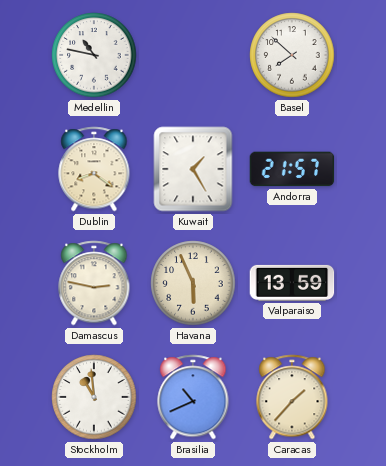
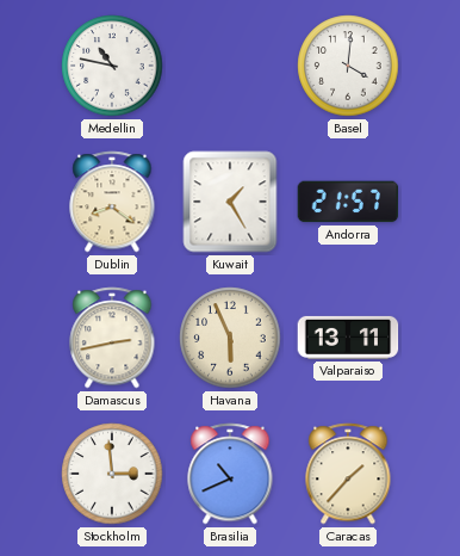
Basel: 7:52 -> 4:01
Damascus: 2:47 -> 2:43
Valparaiso: 13:59 -> 13:11
Stockholm: 10:59 -> 2:59
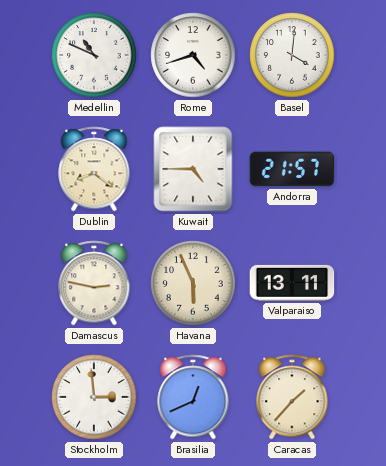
Medellin: 10:47 -> 10:49
Rome: none -> 4:42
Kuwait: 1:25 -> 4:45
Damascus: 2:43 -> 2:47
Brasilia: 10:41 -> 12:41
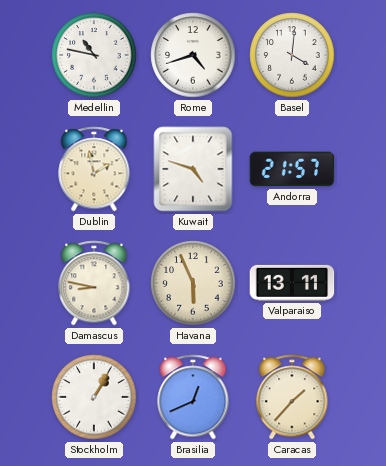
Medellin: 10:49 -> 10:47
Dublin: 8:21 -> 1:58
Kuwait: 4:45 -> 4:48
Damascus: 2:47 -> 8:47
Stockholm: 2:59 -> 1:05
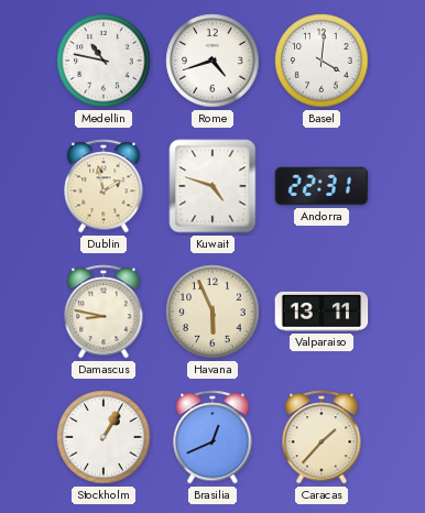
Andorra: 21:57 -> 22:31
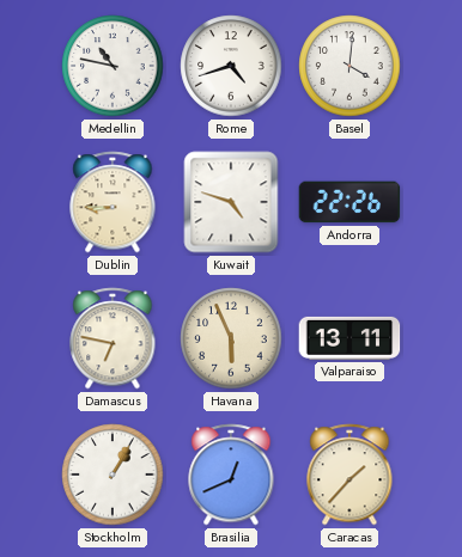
Dublin: 1:58 -> 8:45
Andorra: 22:31 -> 22:26
Damascus: 8:47 -> 6:47
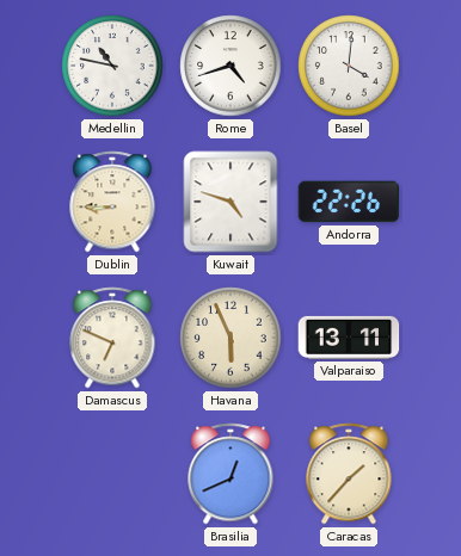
Damascus: 6:47 -> 6:49
Stockholm: 1:05 -> none
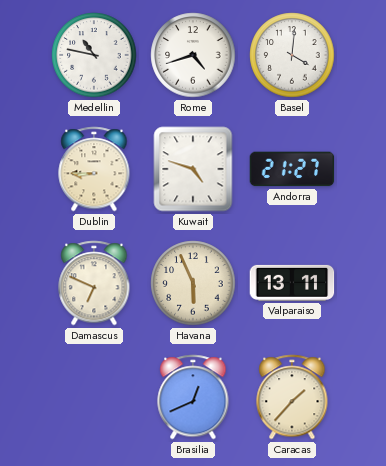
Andorra: 22:26 -> 21:27
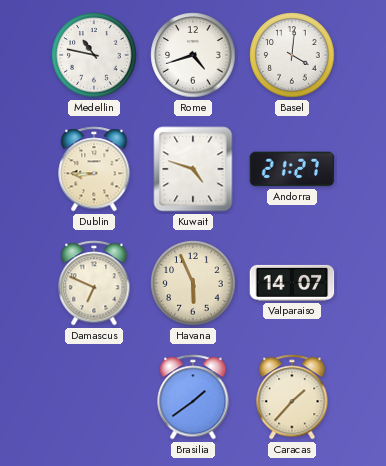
Valparaiso: 13:11 -> 14:07
Brasilia: 12:41 -> 1:39
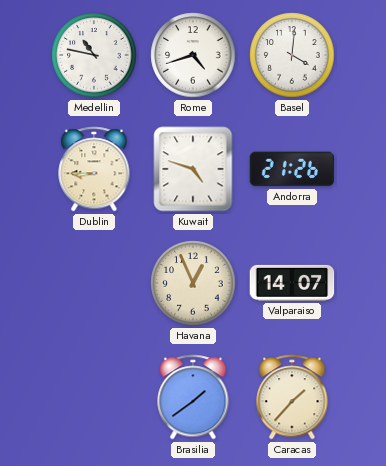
Andorra: 21:27 -> 21:26
Damascus: 6:49 -> none
Havana: 5:56 -> 12:56
